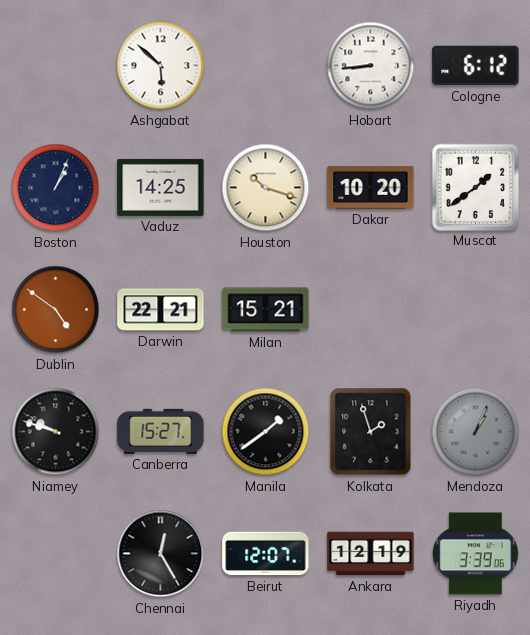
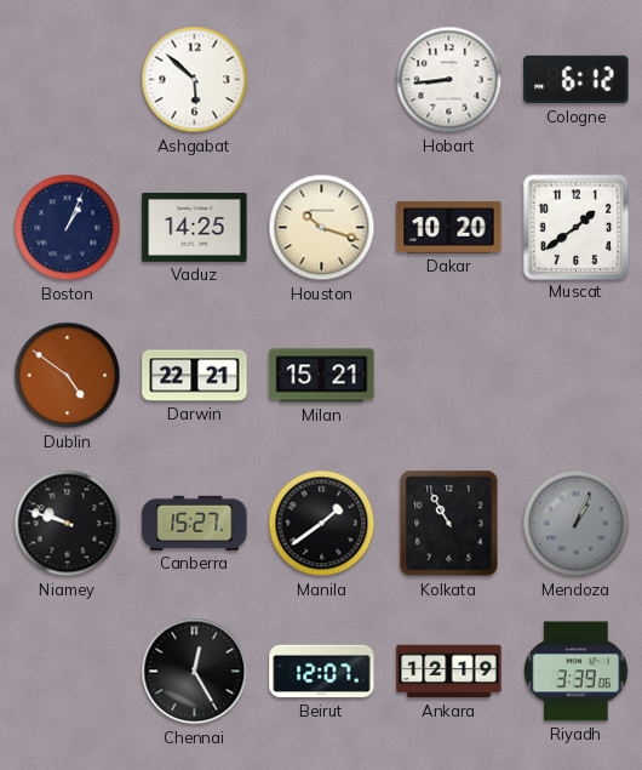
Kolkata: 1:57 -> 10:55
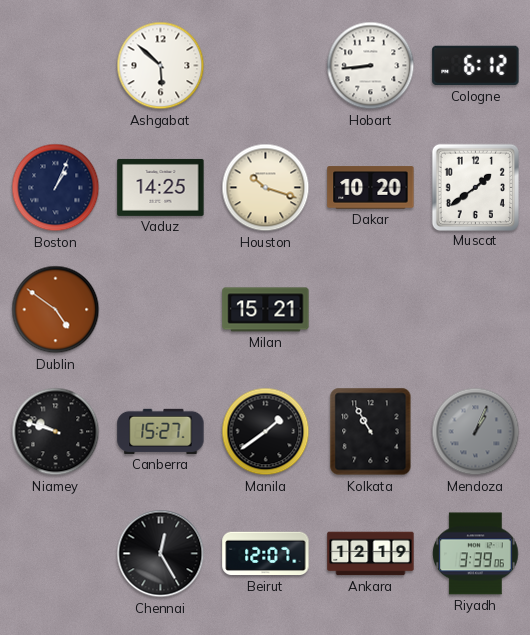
Darwin: 22:21 -> none
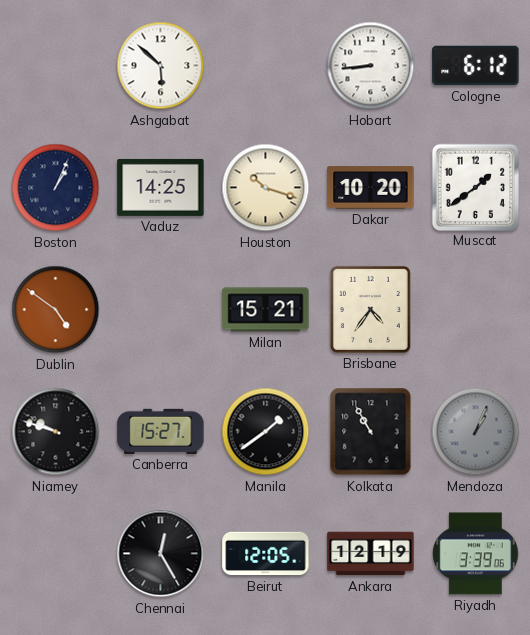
Brisbane: none -> 4:36
Beirut: 12:07 -> 12:05
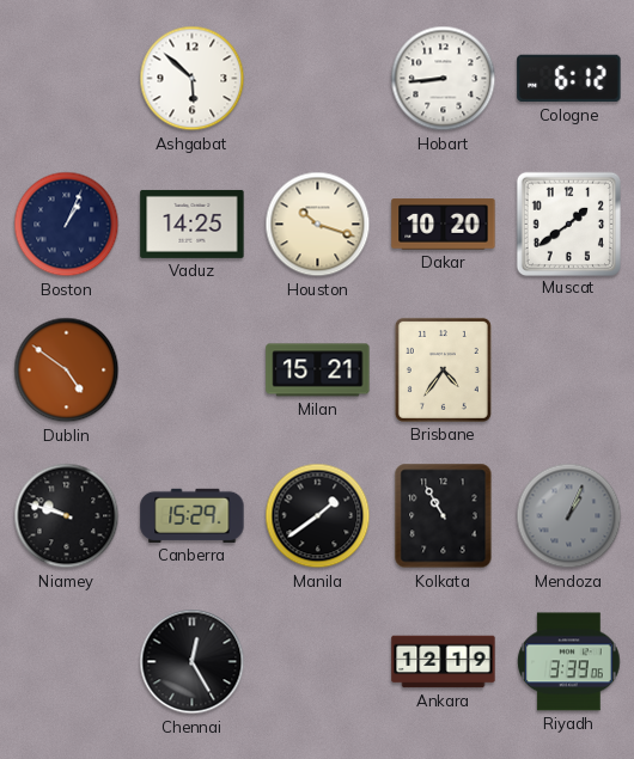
Canberra: 15:27 -> 15:29
Beirut: 12:05 -> none
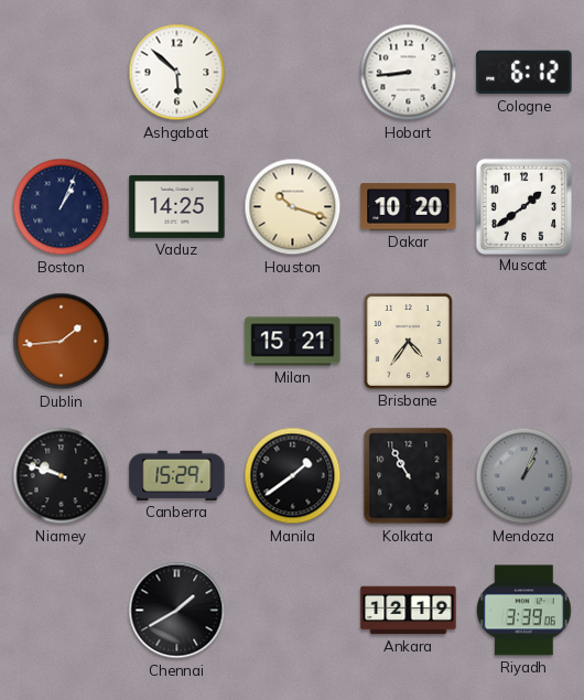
Dublin: 4:51 -> 1:44
Chennai: 12:25 -> 1:40
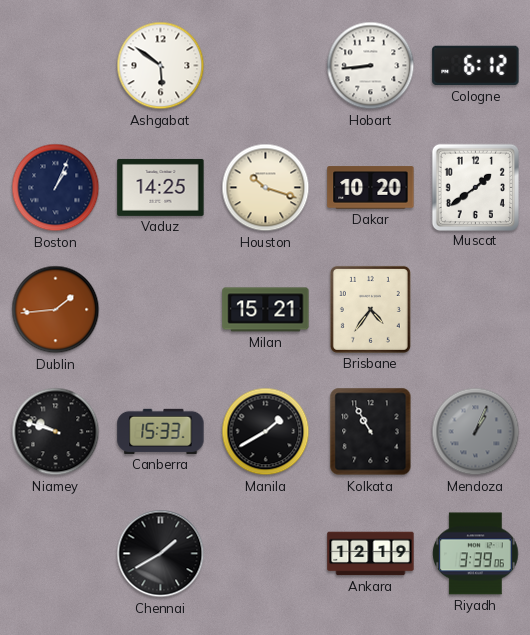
Ashgabat: 5:52 -> 5:51
Canberra: 15:29 -> 15:33
Manila: 1:39 -> 1:40
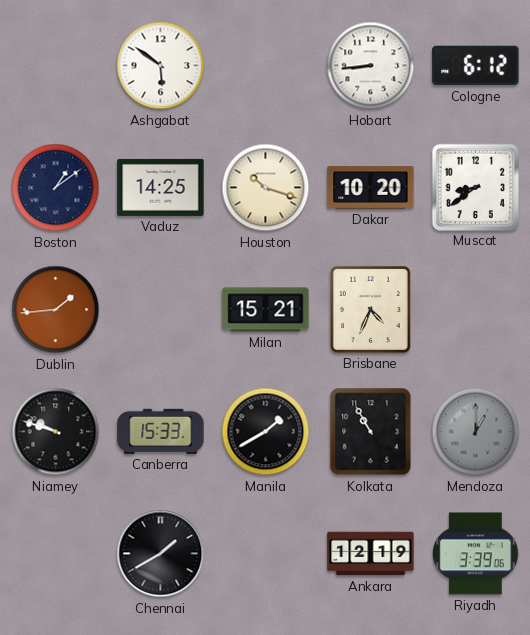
Boston: 1:04 -> 1:09
Muscat: 1:39 -> 8:39
Brisbane: 4:36 -> 4:34
Mendoza: 1:04 -> 1:00
